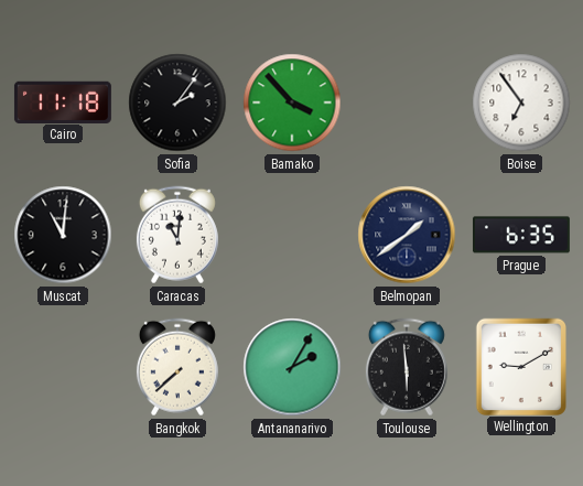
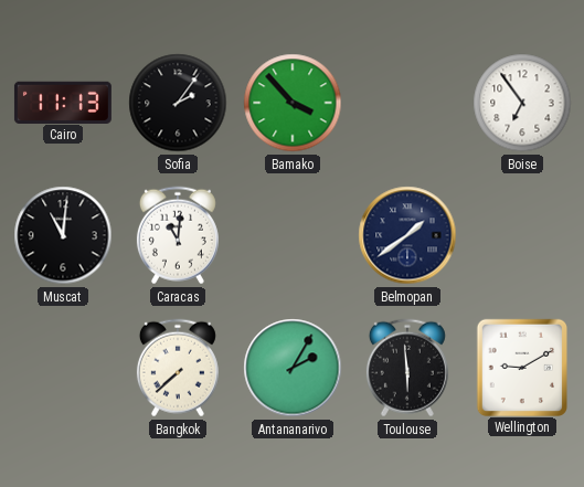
Cairo: 11:18 -> 11:13
Prague: 6:35 -> none
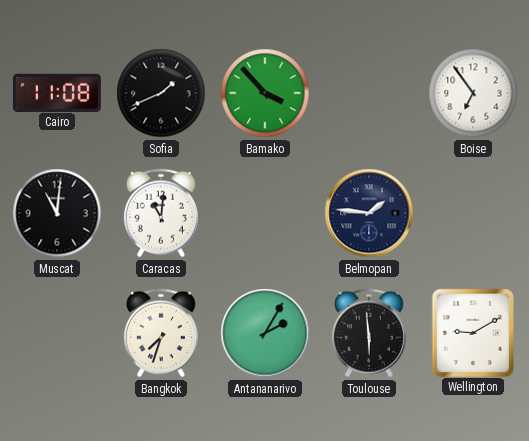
Cairo: 11:13 -> 11:08
Sofia: 2:06 -> 1:41
Belmopan: 1:39 -> 1:46
Bangkok: 7:38 -> 7:33
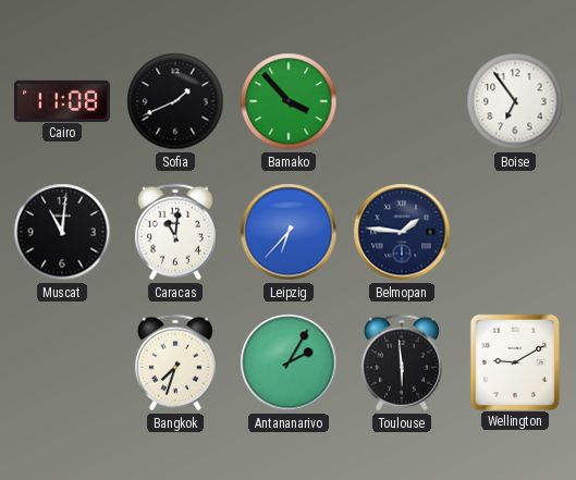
Leipzig: none -> 6:37
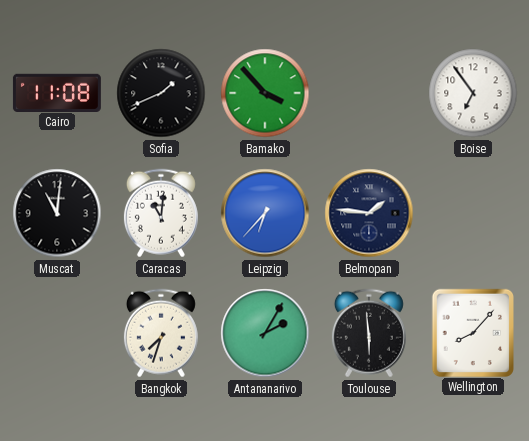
Wellington: 9:10 -> 8:07
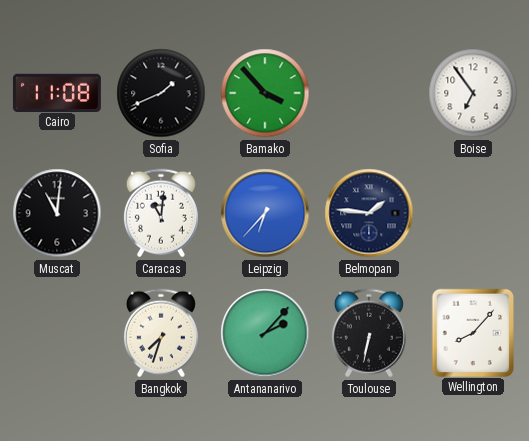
Antananarivo: 2:05 -> 2:07
Toulouse: 5:59 -> 6:32
